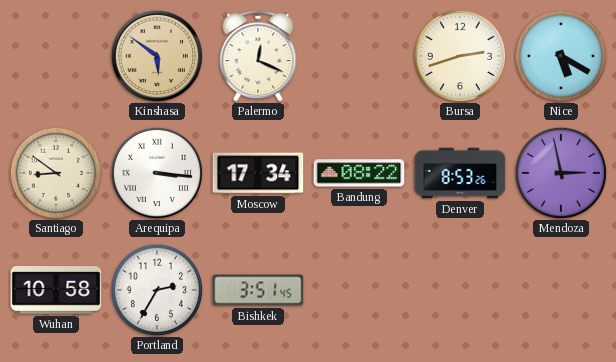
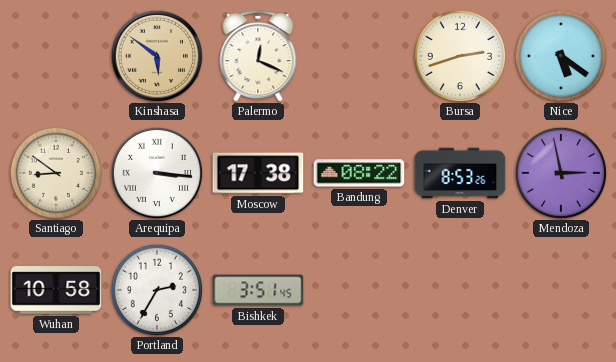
Nice: 5:20 -> 5:21
Moscow: 17:34 -> 17:38
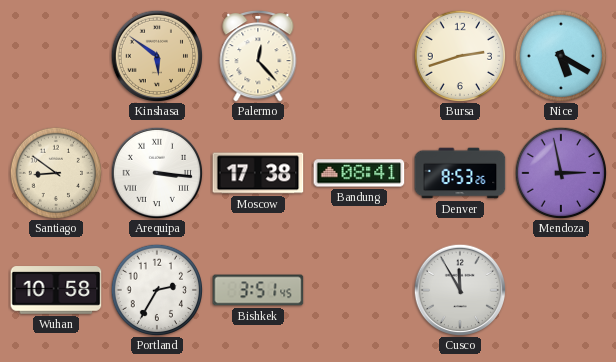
Palermo: 12:19 -> 12:23
Nice: 5:21 -> 5:20
Bandung: 08:22 -> 08:41
Cusco: none -> 11:55
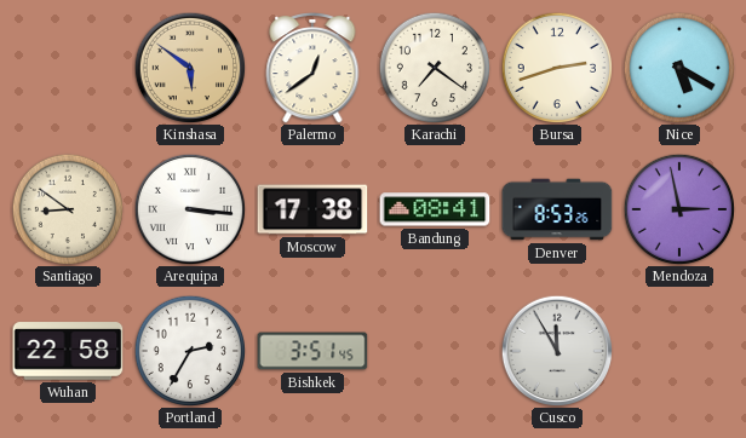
Palermo: 12:23 -> 12:39
Karachi: none -> 7:21
Wuhan: 10:58 -> 22:58
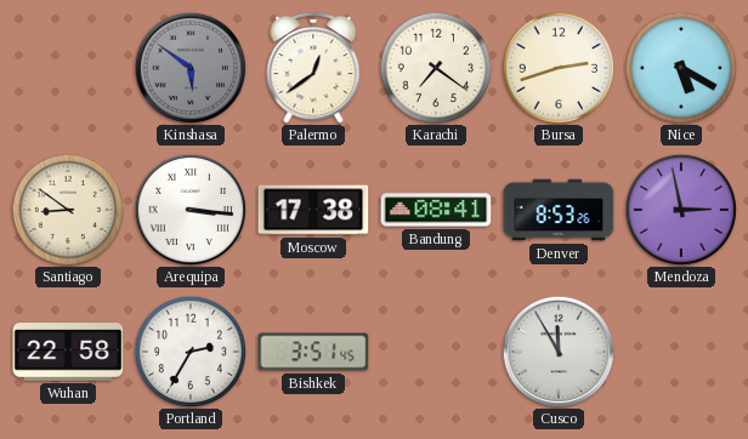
Kinshasa dial: champagne -> grey
